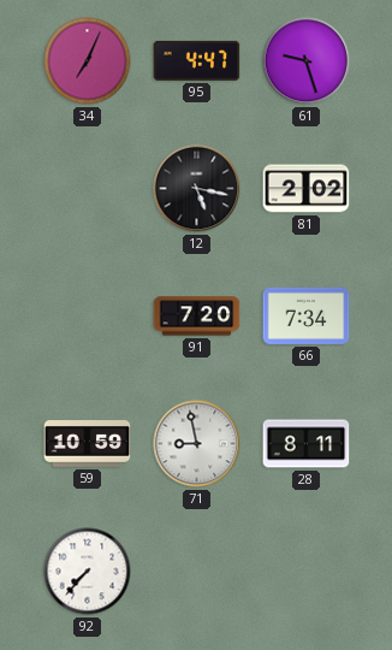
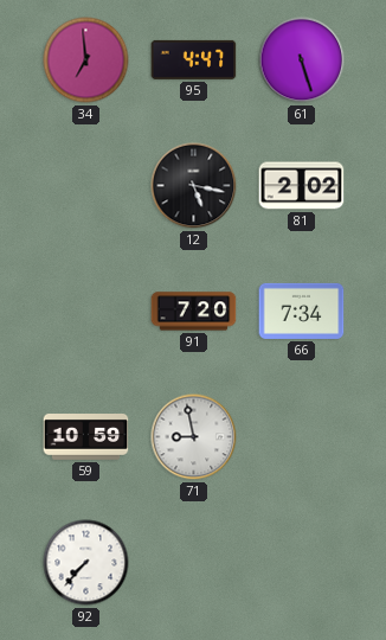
34: 7:04 -> 6:59
61: 9:27 -> 5:27
28: 8:11 -> none
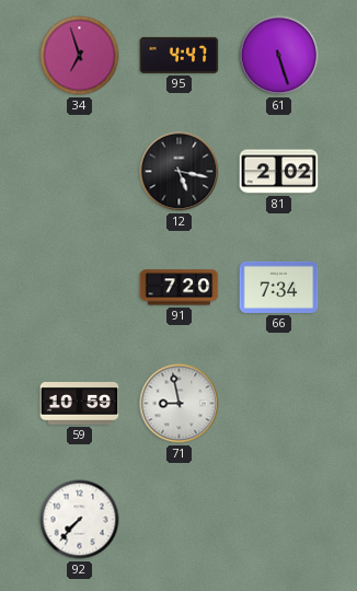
34: 6:59 -> 6:57
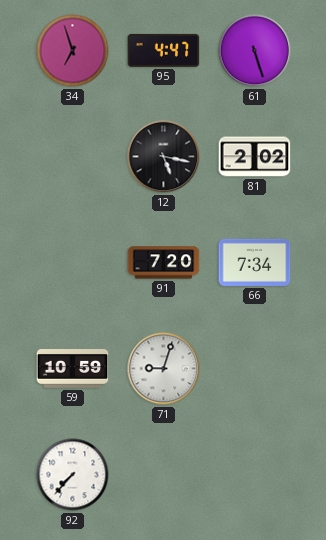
71: 8:58 -> 9:03
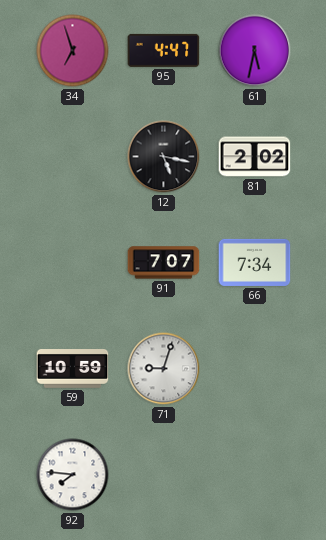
61: 5:27 -> 5:32
91: 7:20 -> 7:07
92: 7:37 -> 7:46
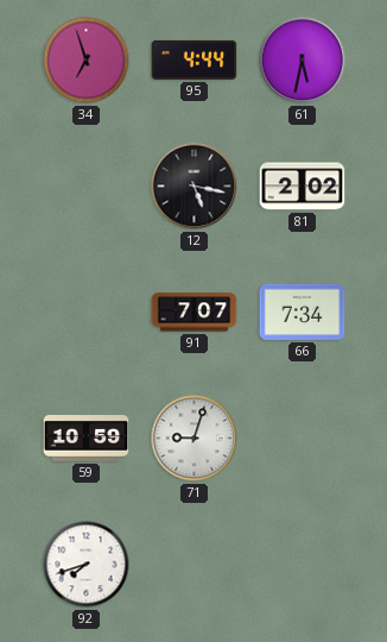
95: 4:47 -> 4:44
92: 7:46 -> 7:42
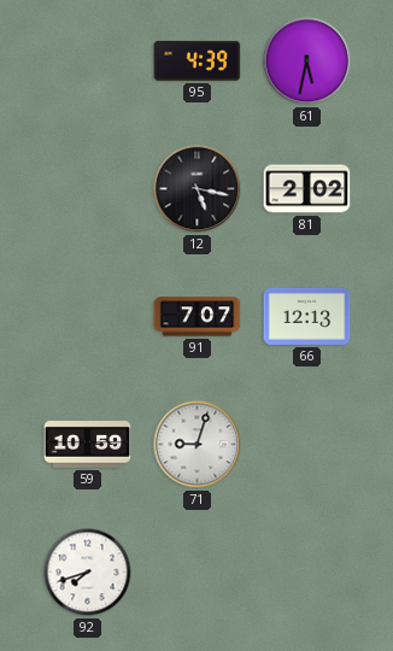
34: 6:57 -> none
95: 4:44 -> 4:39
66: 7:34 -> 12:13
